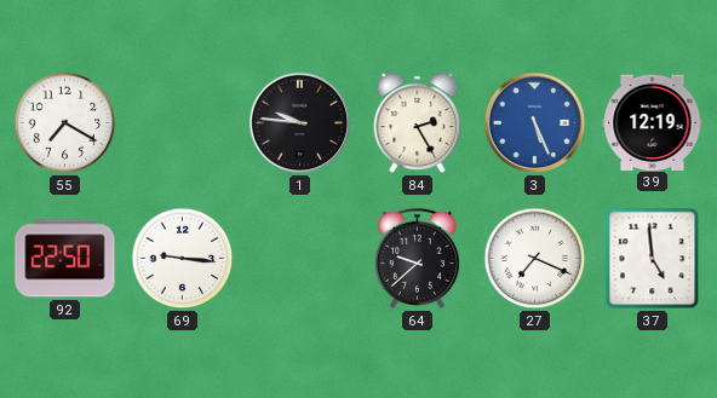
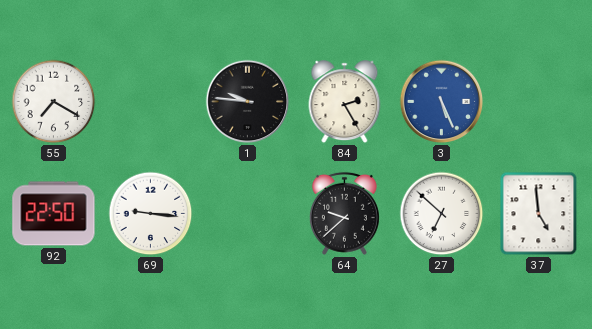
39: 12:19 -> none
27: 7:19 -> 6:52
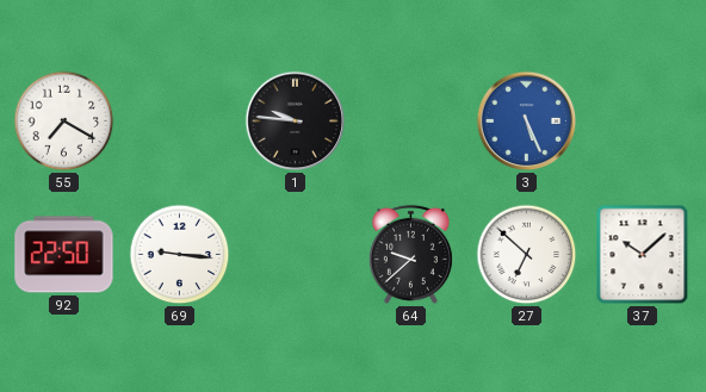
84: 2:25 -> none
37: 4:59 -> 10:08
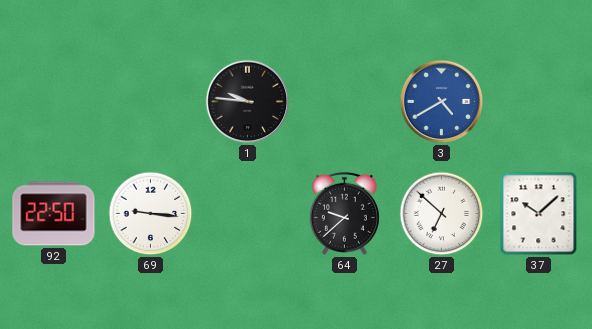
55: 7:20 -> none
3: 5:26 -> 4:40
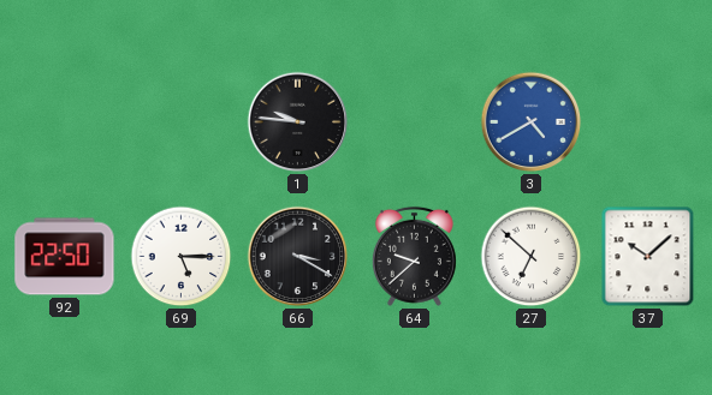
69: 9:16 -> 5:15
66: none -> 3:20
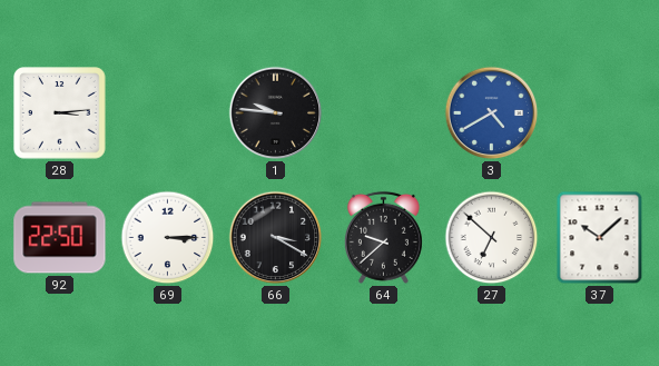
28: none -> 3:14
69: 5:15 -> 3:15
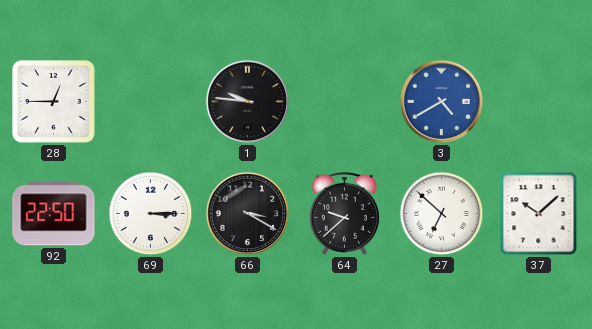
28: 3:14 -> 12:45
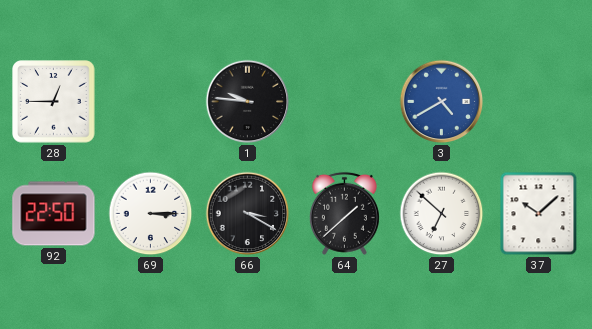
64: 9:38 -> 1:38
